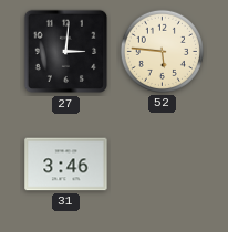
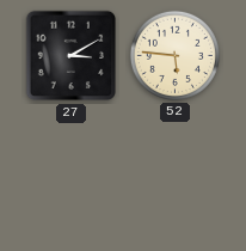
27: 3:01 -> 3:10
31: 3:46 -> none
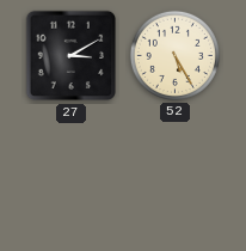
52: 5:46 -> 5:25
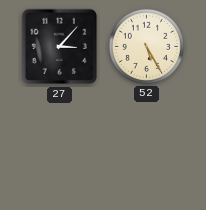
27: 3:10 -> 3:07
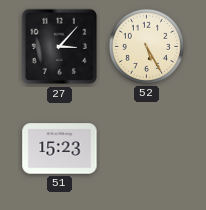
51: none -> 15:23
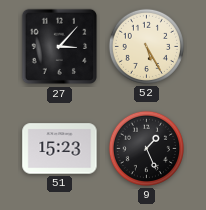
9: none -> 1:26
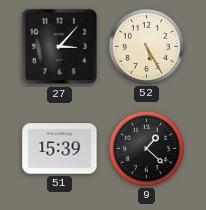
51: 15:23 -> 15:39
9: 1:26 -> 1:22
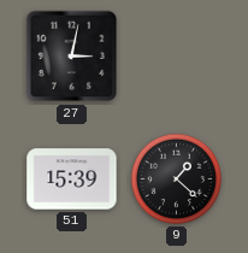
27: 3:07 -> 3:02
52: 5:25 -> none
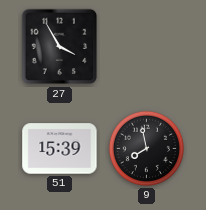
27: 3:02 -> 3:55
9: 1:22 -> 7:58
